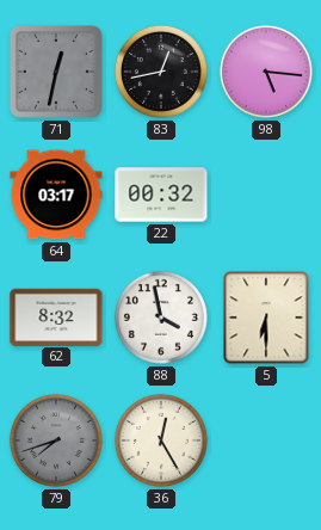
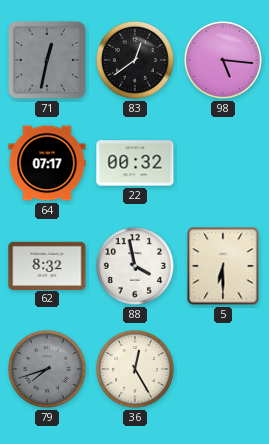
83: 12:43 -> 12:39
64: 03:17 -> 07:17
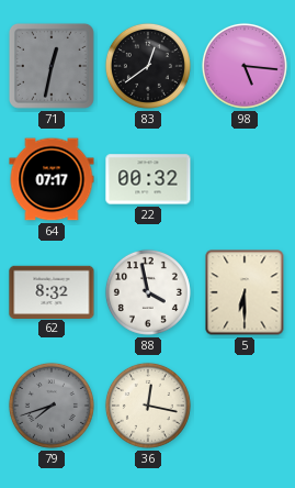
36: 12:25 -> 12:17
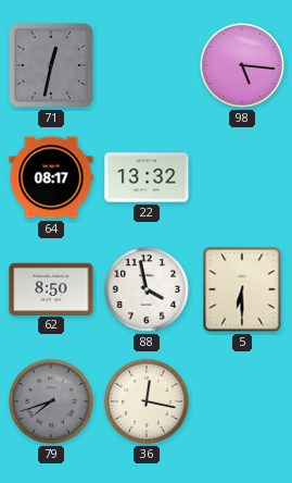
83: 12:39 -> none
64: 07:17 -> 08:17
22: 00:32 -> 13:32
62: 8:32 -> 8:50
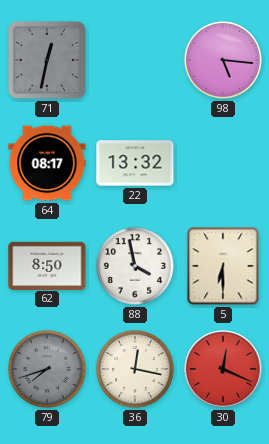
30: none -> 12:19
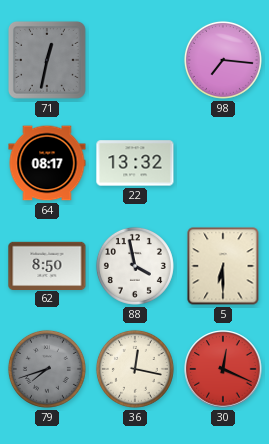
98: 5:16 -> 7:16
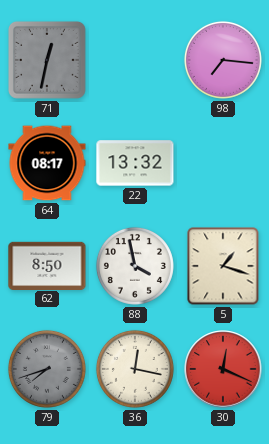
5: 6:30 -> 1:18
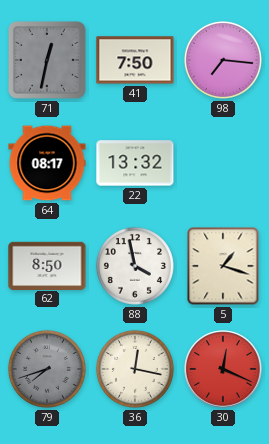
41: none -> 7:50
